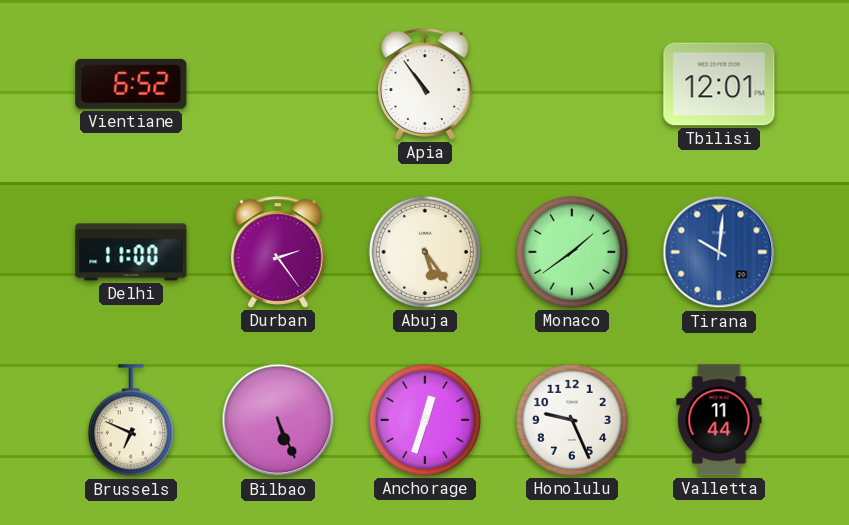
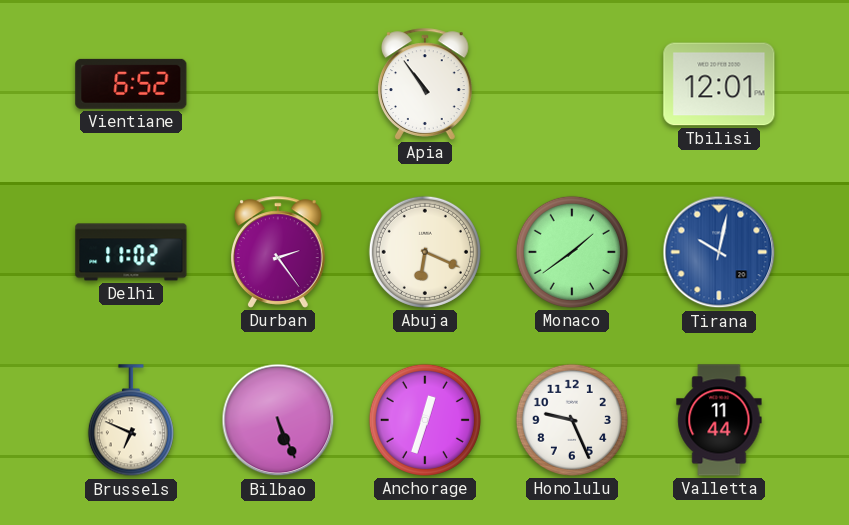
Delhi: 11:00 -> 11:02
Abuja: 5:24 -> 6:19
Tirana: 10:01 -> 10:02
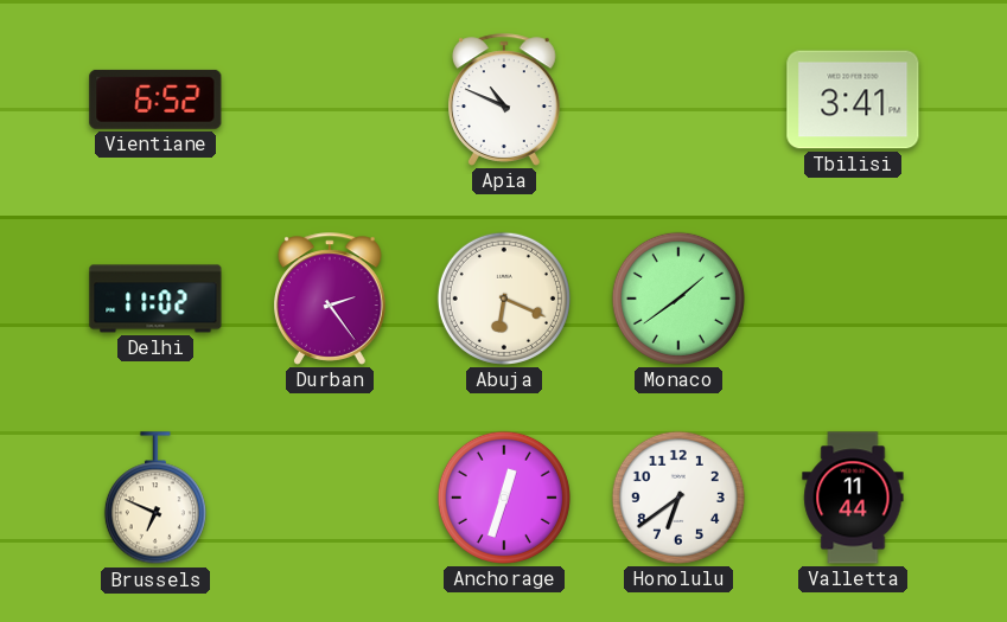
Apia: 10:54 -> 10:49
Tbilisi: 12:01 -> 3:41
Tirana: 10:02 -> none
Bilbao: 5:26 -> none
Honolulu: 9:26 -> 6:39
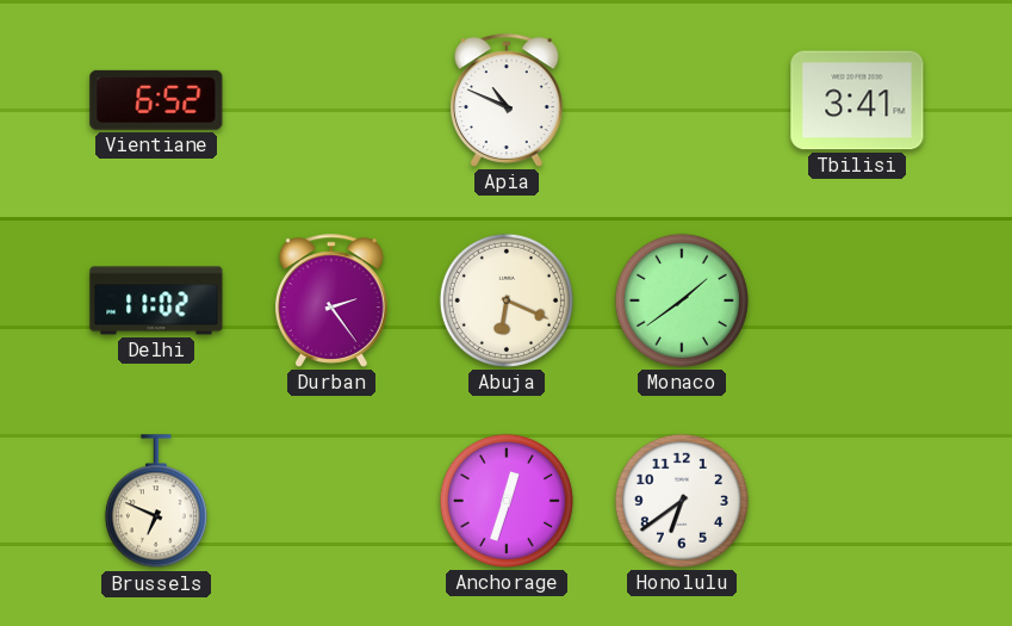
Valletta: 11:44 -> none
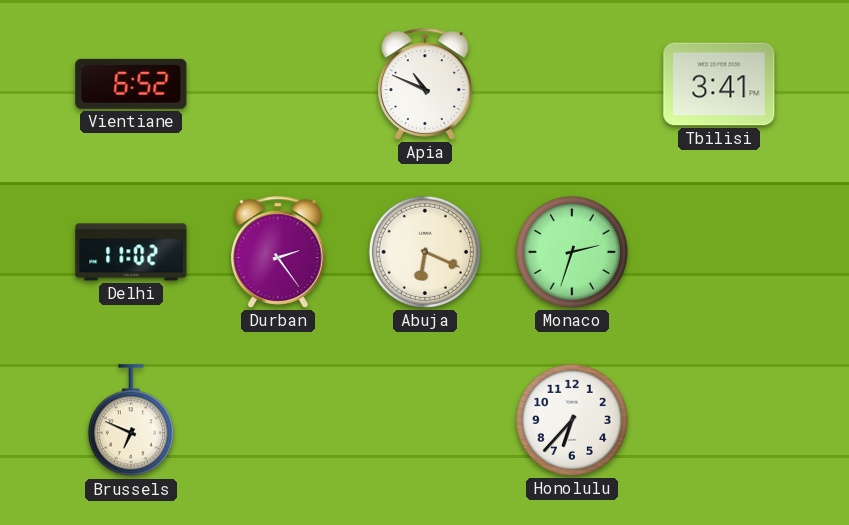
Monaco: 1:39 -> 2:33
Anchorage: 12:33 -> none
Honolulu: 6:39 -> 6:37
